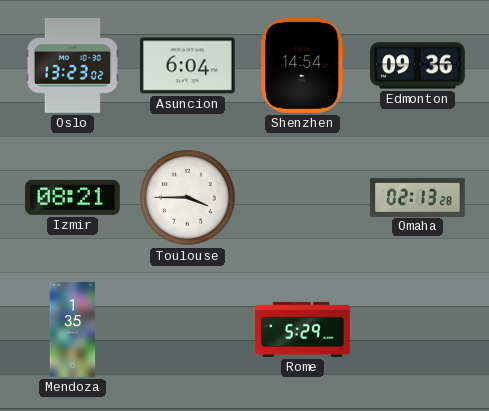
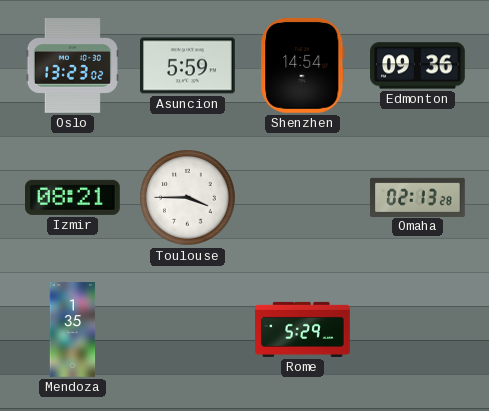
Asuncion: 6:04 -> 5:59
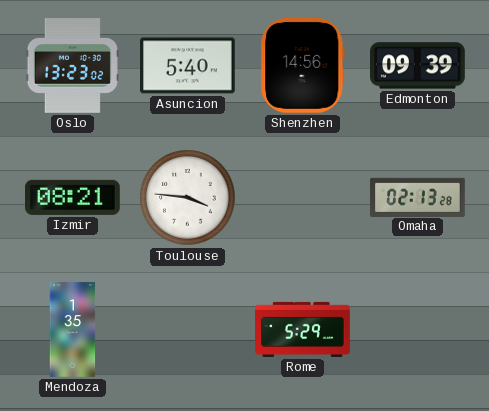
Asuncion: 5:59 -> 5:40
Shenzhen: 14:54 -> 14:56
Edmonton: 09:36 -> 09:39
Toulouse: 3:45 -> 3:46
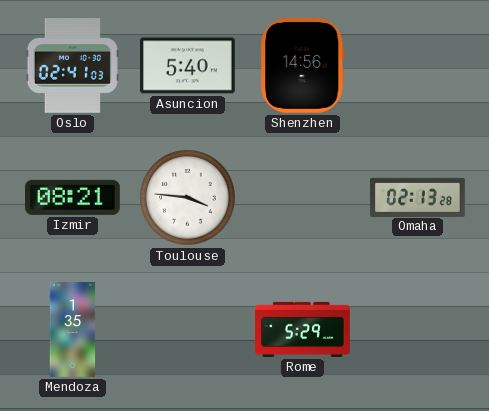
Oslo: 13:23 -> 02:41
Edmonton: 09:39 -> none
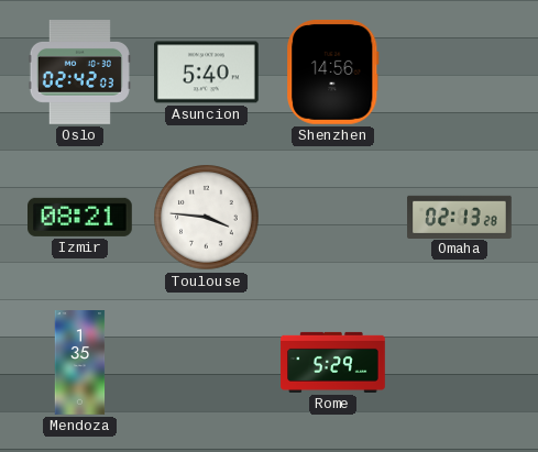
Oslo: 02:41 -> 02:42
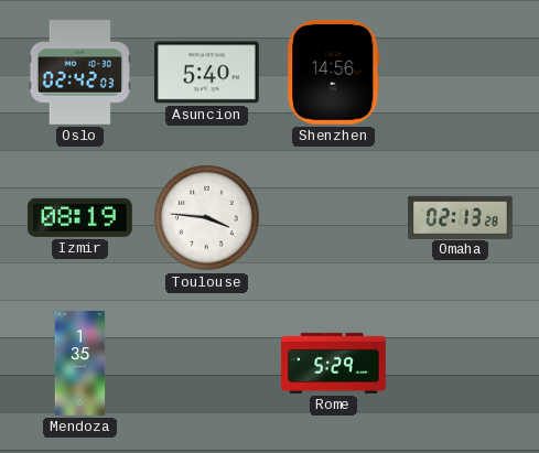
Izmir: 08:21 -> 08:19
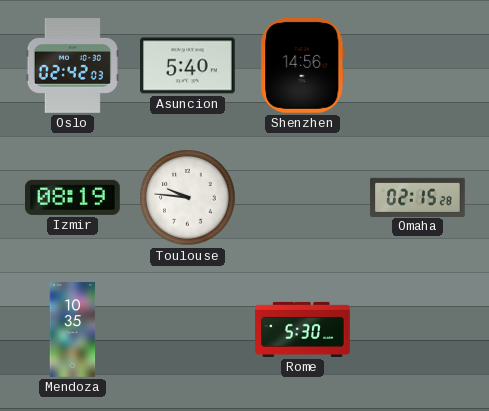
Toulouse: 3:46 -> 9:46
Omaha: 02:13 -> 02:15
Mendoza: 1:35 -> 10:35
Rome: 5:29 -> 5:30
